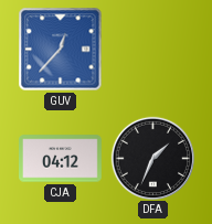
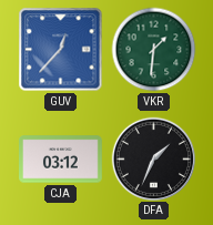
VKR: none -> 1:31
CJA: 04:12 -> 03:12
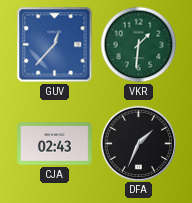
CJA: 03:12 -> 02:43
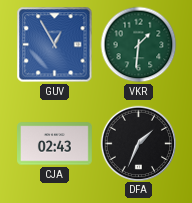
GUV: 12:37 -> 12:55
